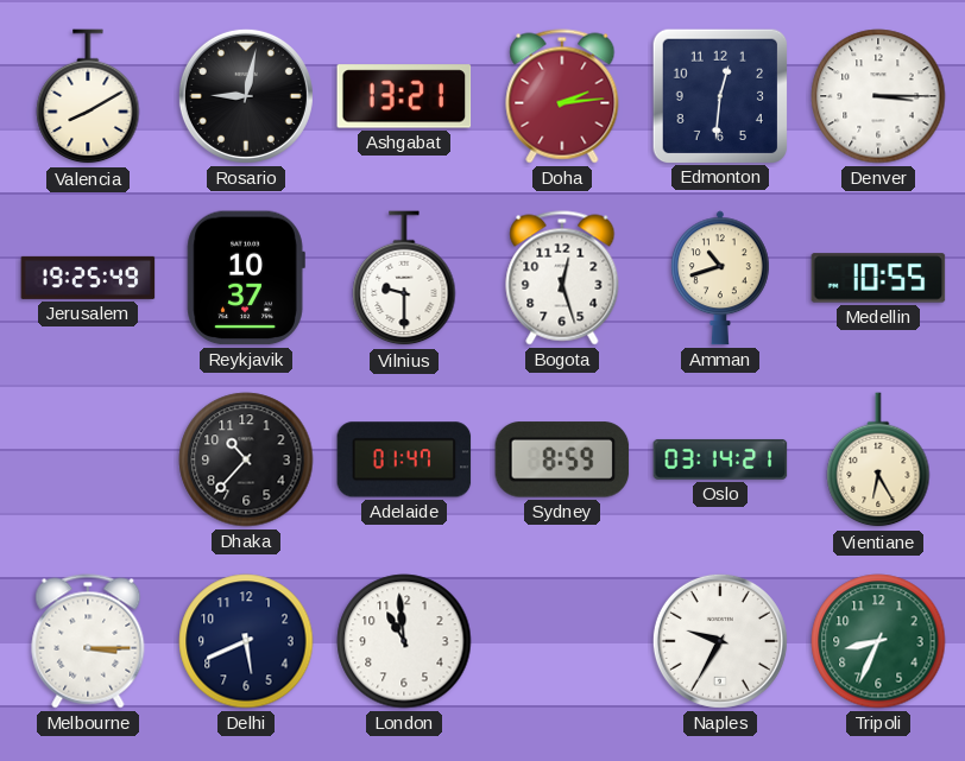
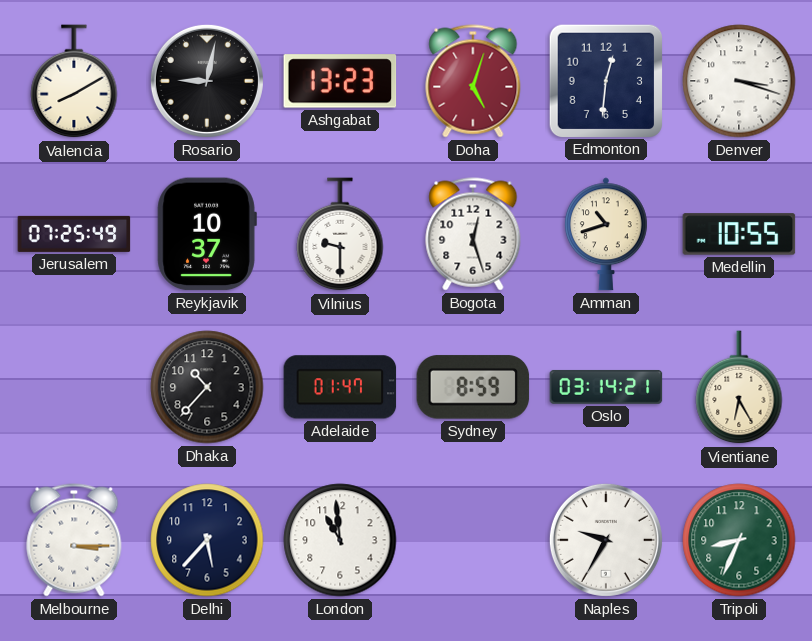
Ashgabat: 13:21 -> 13:23
Doha: 2:14 -> 5:03
Denver: 3:15 -> 3:18
Jerusalem: 19:25 -> 07:25
Delhi: 5:41 -> 5:37
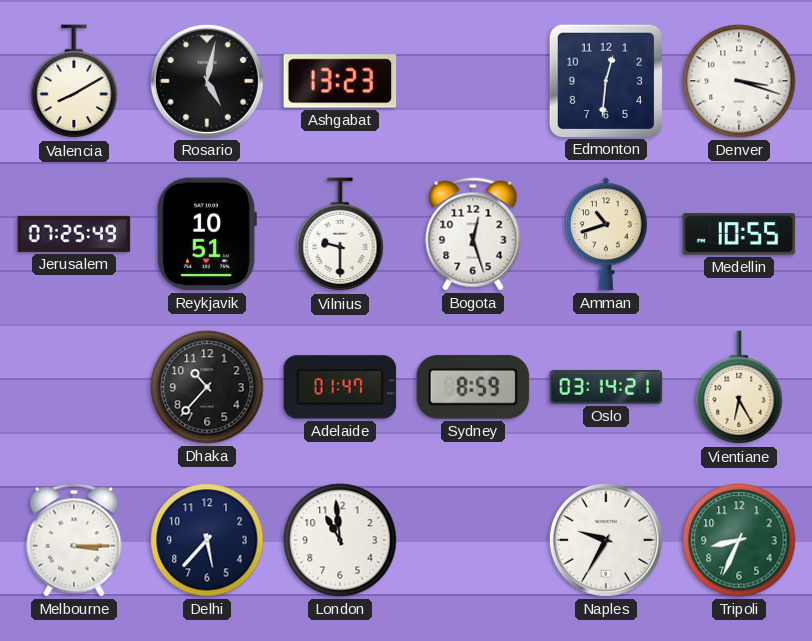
Rosario: 9:02 -> 5:02
Doha: 5:03 -> none
Reykjavik: 10:37 -> 10:51
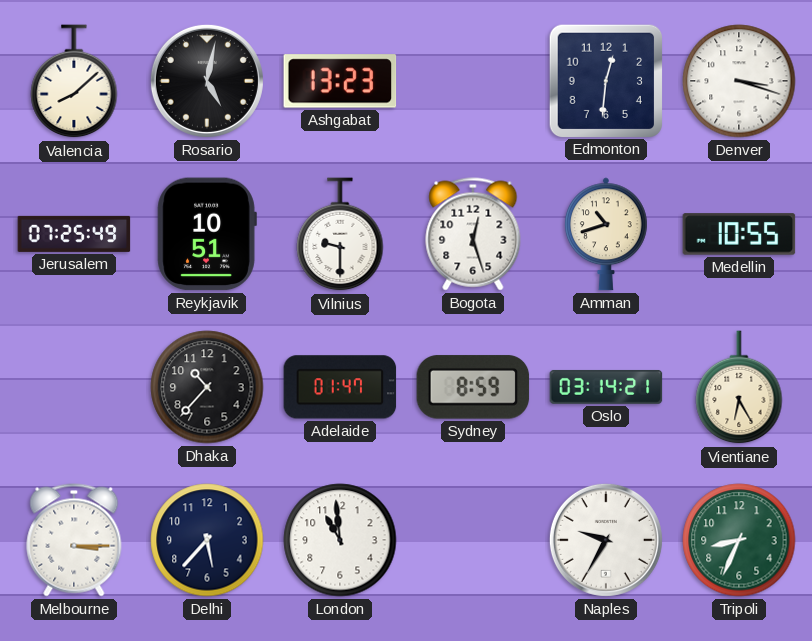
Valencia: 8:10 -> 8:08
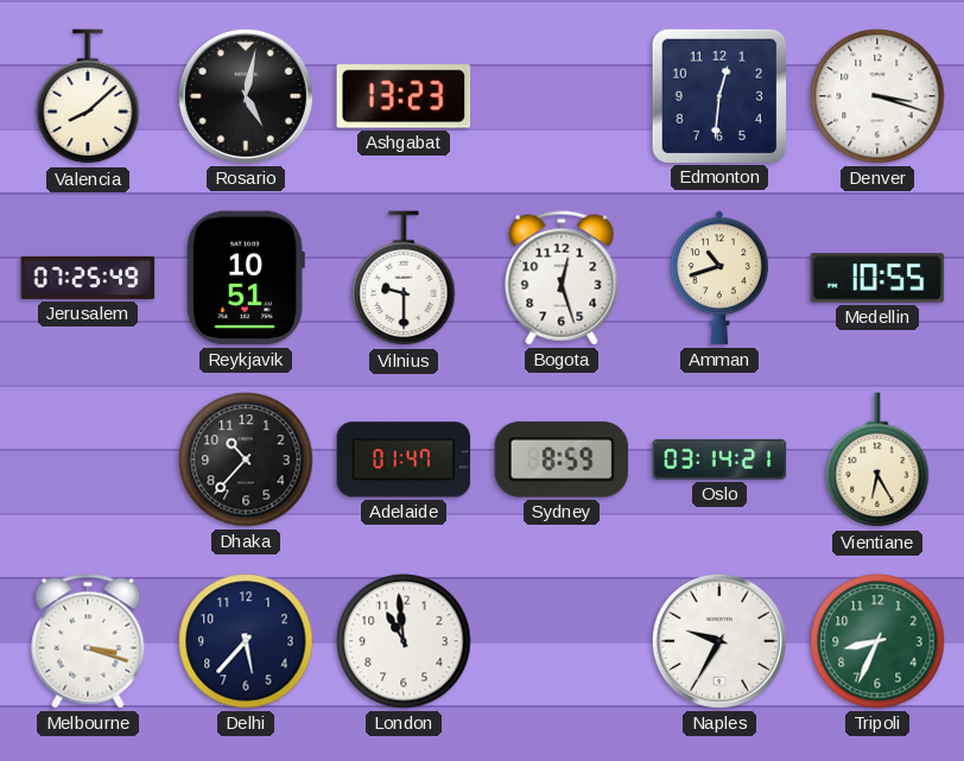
Melbourne: 3:15 -> 3:18
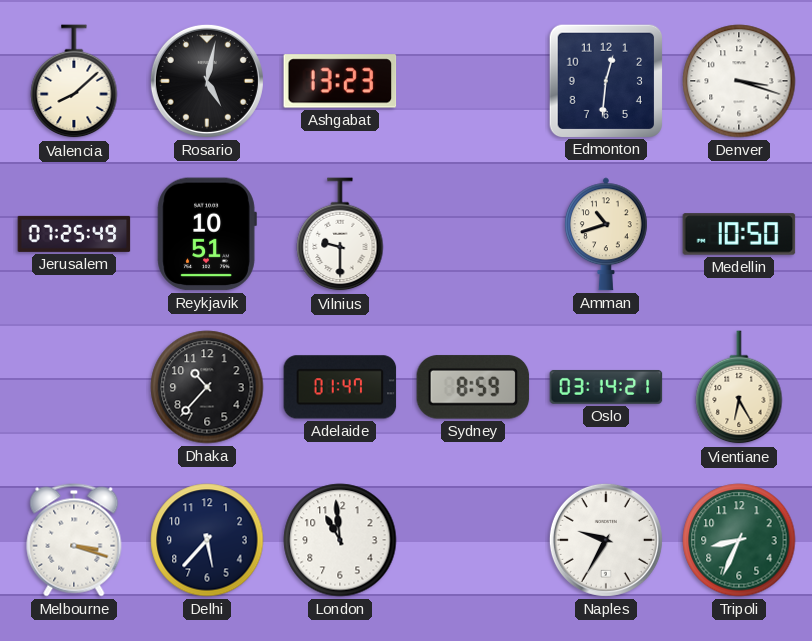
Bogota: 12:27 -> none
Medellin: 10:55 -> 10:50
